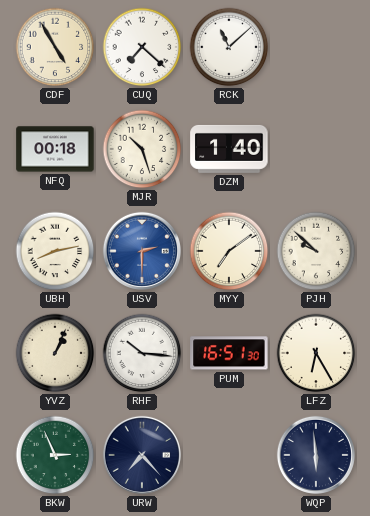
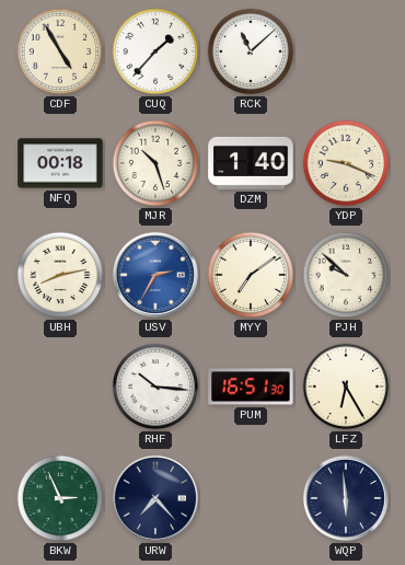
CUQ: 7:22 -> 1:37
YDP: none -> 9:19
USV: 2:30 -> 2:35
YVZ: 1:04 -> none
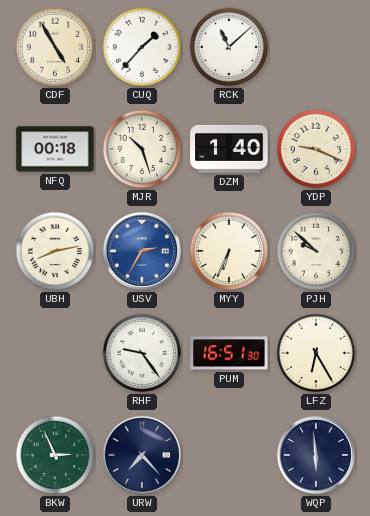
MYY: 7:09 -> 6:34
RHF: 10:16 -> 9:24
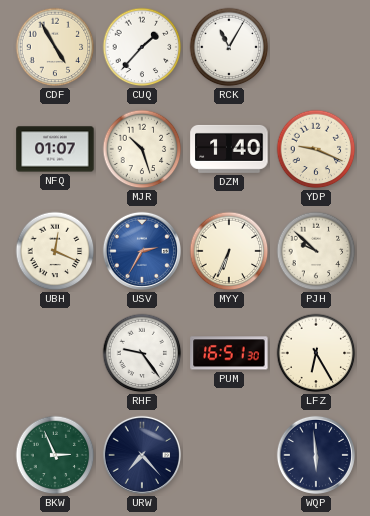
RCK: 11:08 -> 11:05
NFQ: 00:18 -> 01:07
UBH: 8:13 -> 12:19
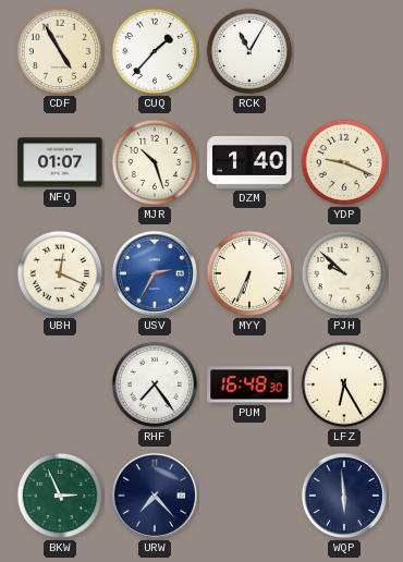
RHF: 9:24 -> 7:24
PUM: 16:51 -> 16:48
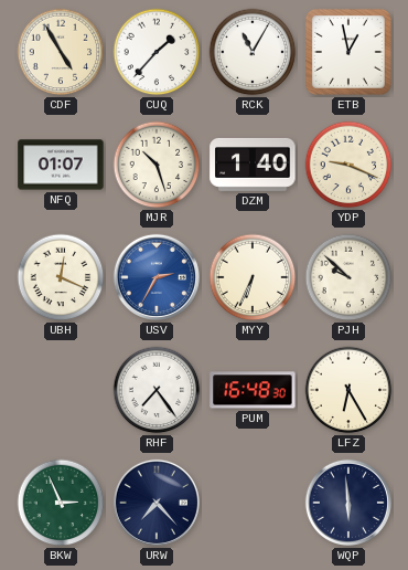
ETB: none -> 12:58
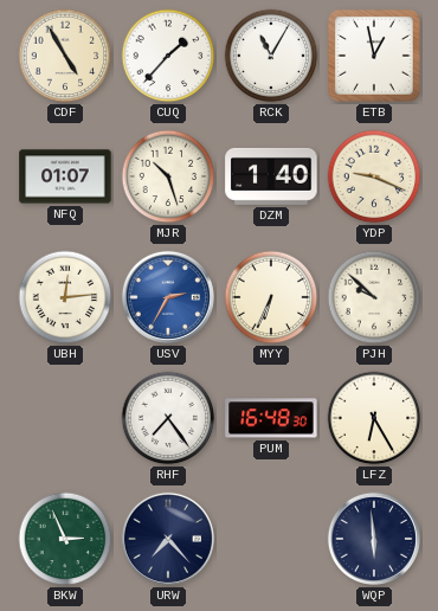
UBH: 12:19 -> 12:14
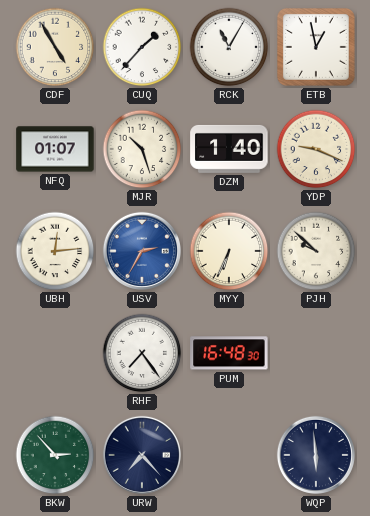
LFZ: 6:25 -> none
BKW: 2:56 -> 2:53
